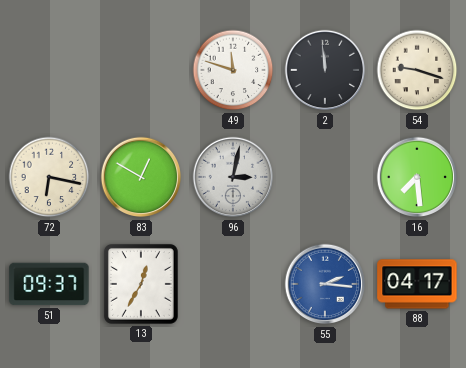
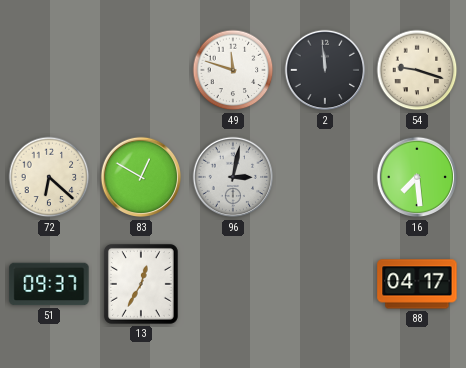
72: 6:17 -> 6:22
55: 2:16 -> none
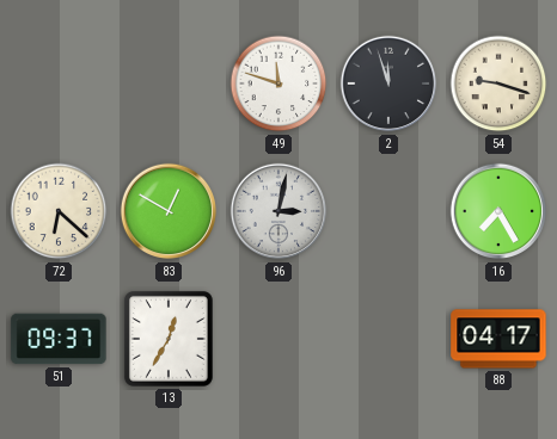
2: 11:59 -> 11:57
16: 7:29 -> 7:25
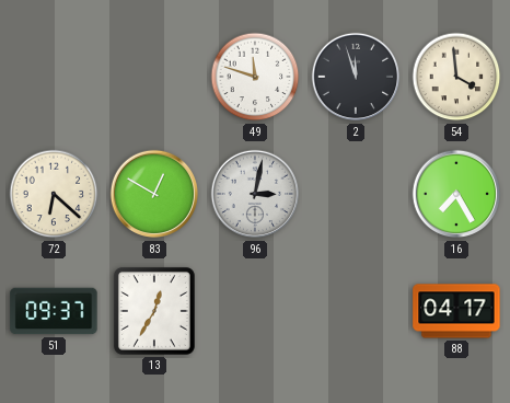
54: 9:18 -> 3:59
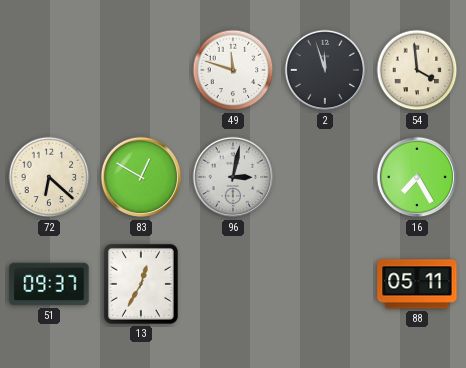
88: 04:17 -> 05:11
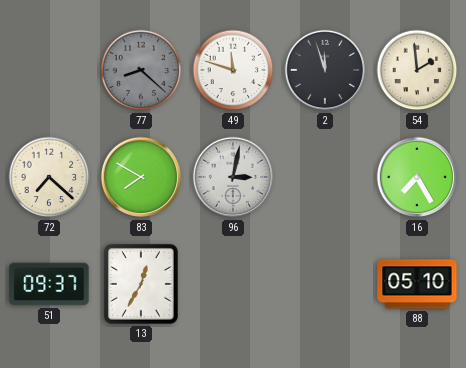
77: none -> 8:22
54: 3:59 -> 1:59
72: 6:22 -> 7:22
83: 12:50 -> 7:50
88: 05:11 -> 05:10
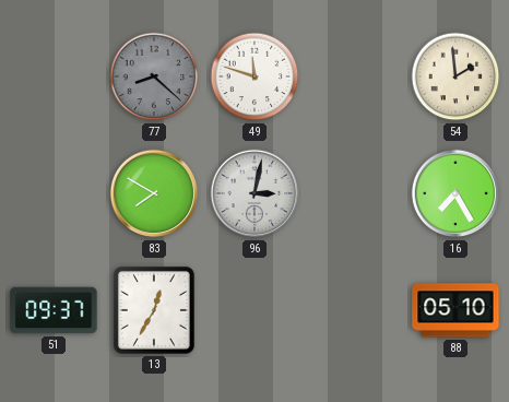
2: 11:57 -> none
72: 7:22 -> none
